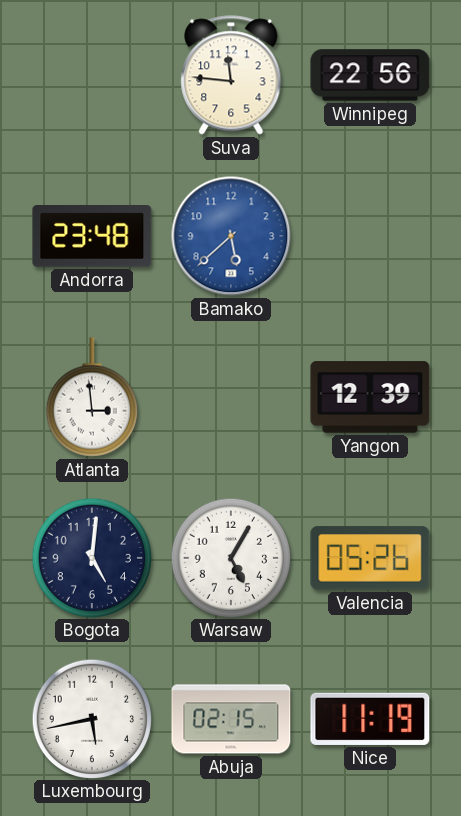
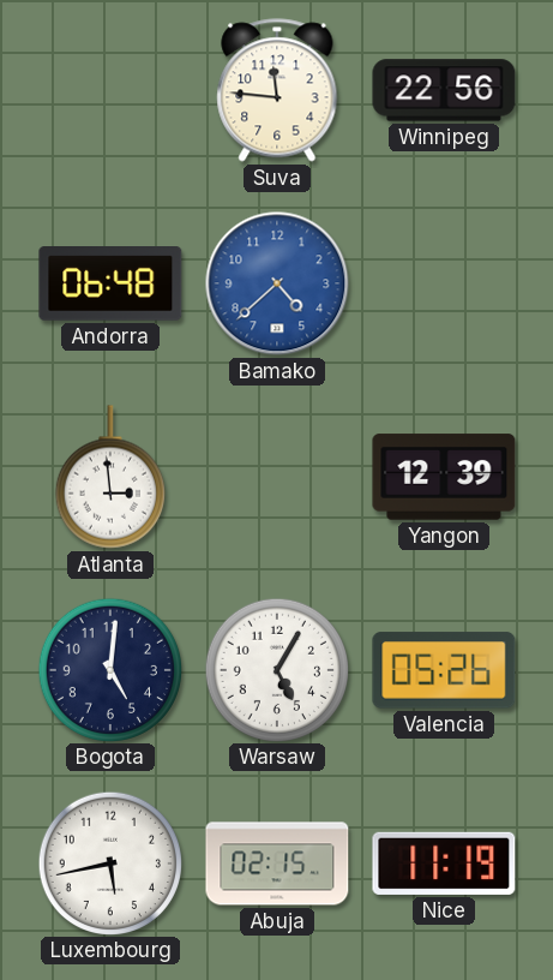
Andorra: 23:48 -> 06:48
Bamako: 5:38 -> 4:38
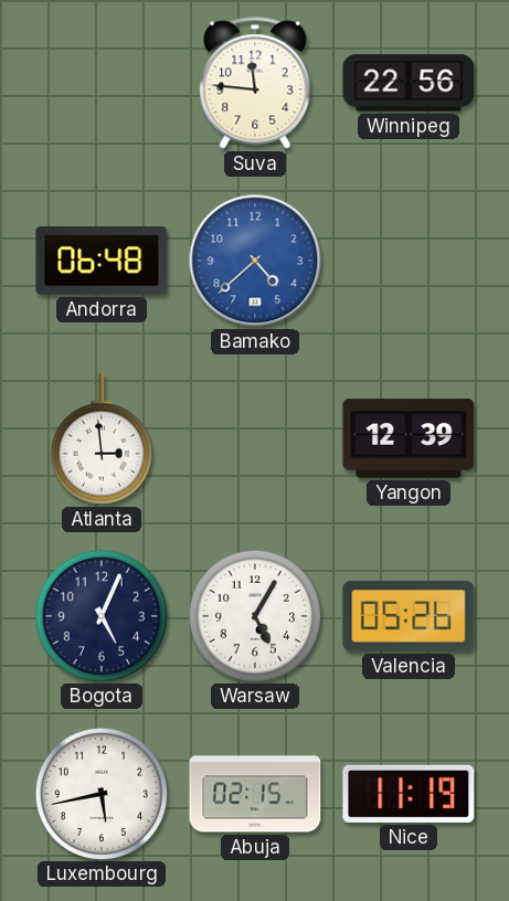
Bogota: 5:01 -> 5:04
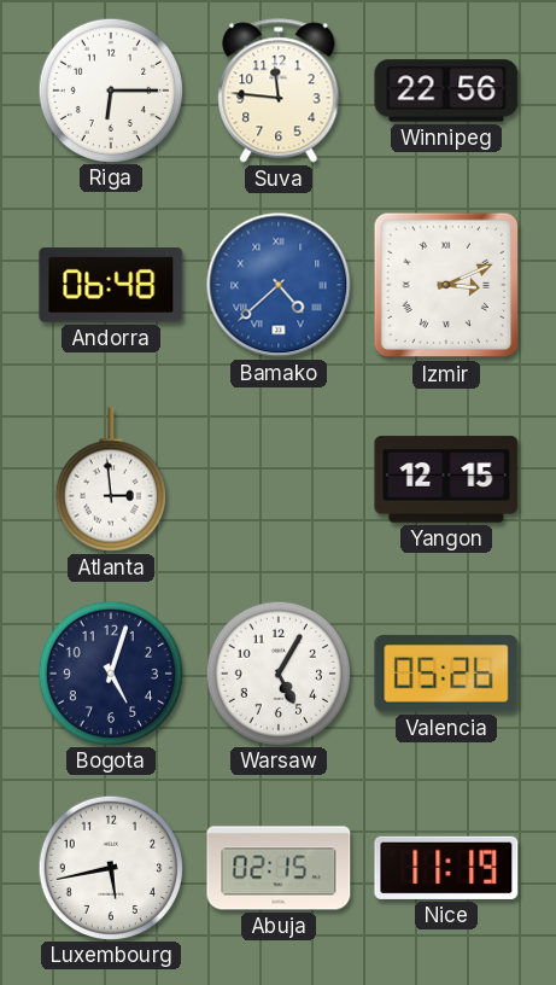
Riga: none -> 6:15
Bamako numerals: Arabic -> Roman
Izmir: none -> 3:11
Yangon: 12:39 -> 12:15
Bogota: 5:04 -> 5:03
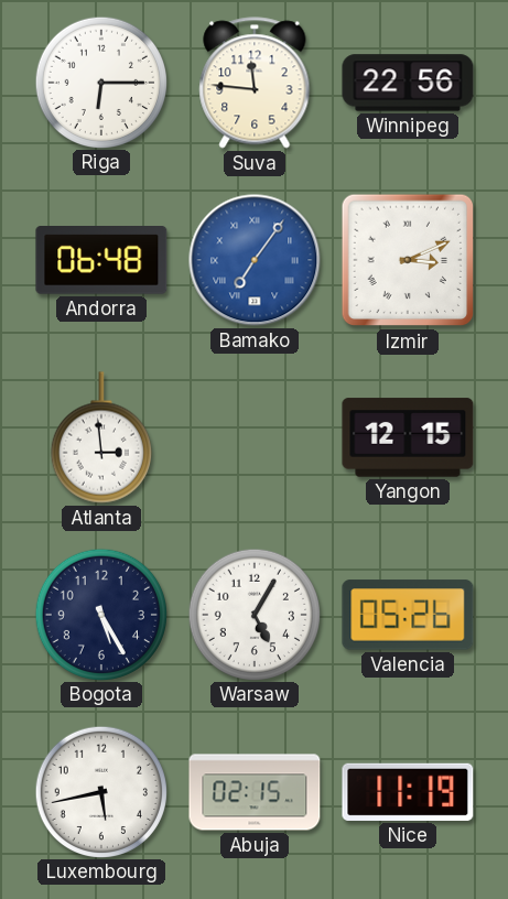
Bamako: 4:38 -> 7:06
Bogota: 5:03 -> 5:25
